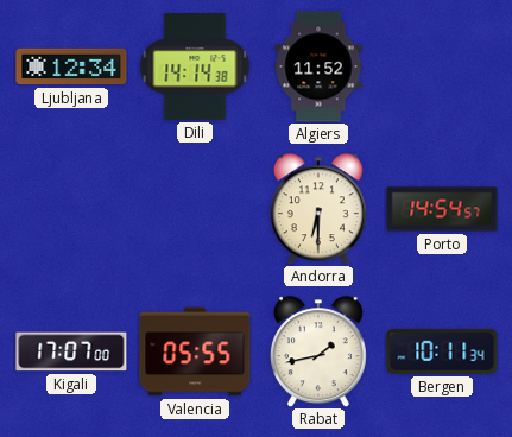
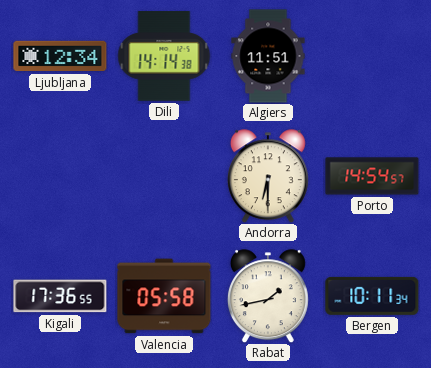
Algiers: 11:52 -> 11:51
Kigali: 17:07 -> 17:36
Valencia: 05:55 -> 05:58
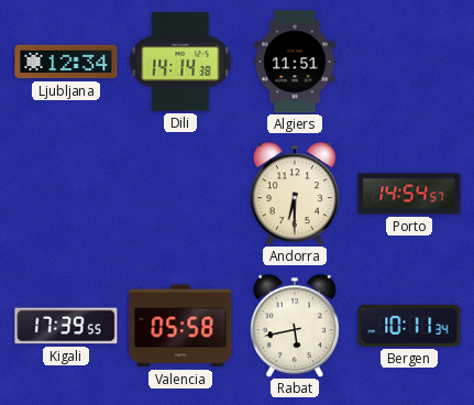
Kigali: 17:36 -> 17:39
Rabat: 1:43 -> 5:43
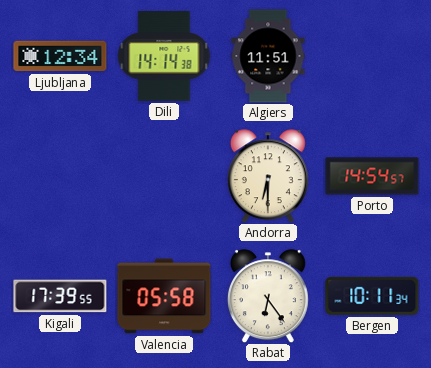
Rabat: 5:43 -> 6:24
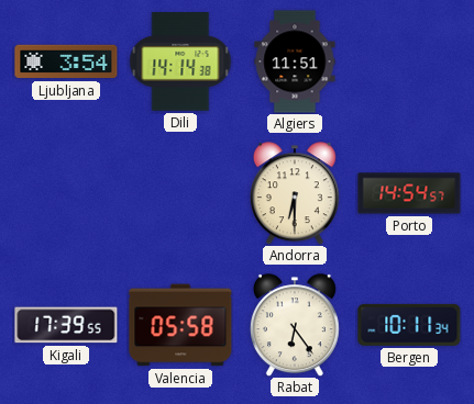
Ljubljana: 12:34 -> 3:54
